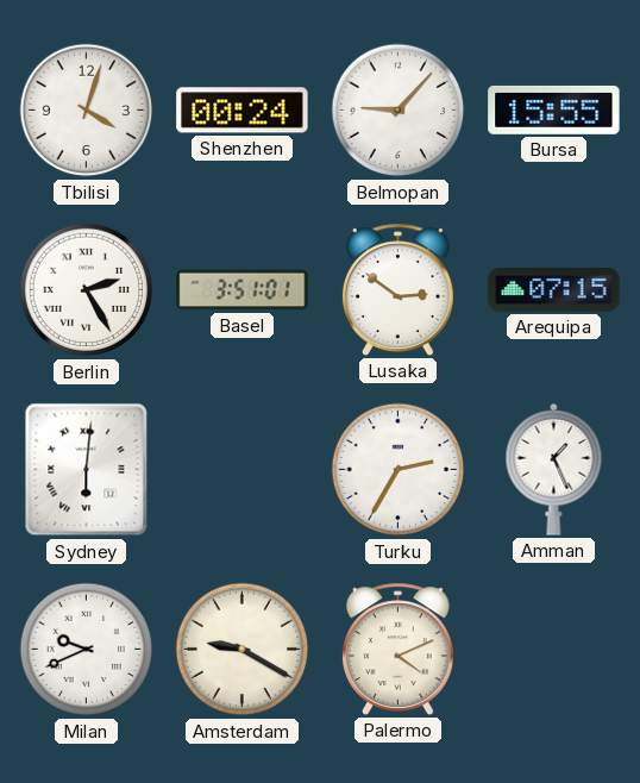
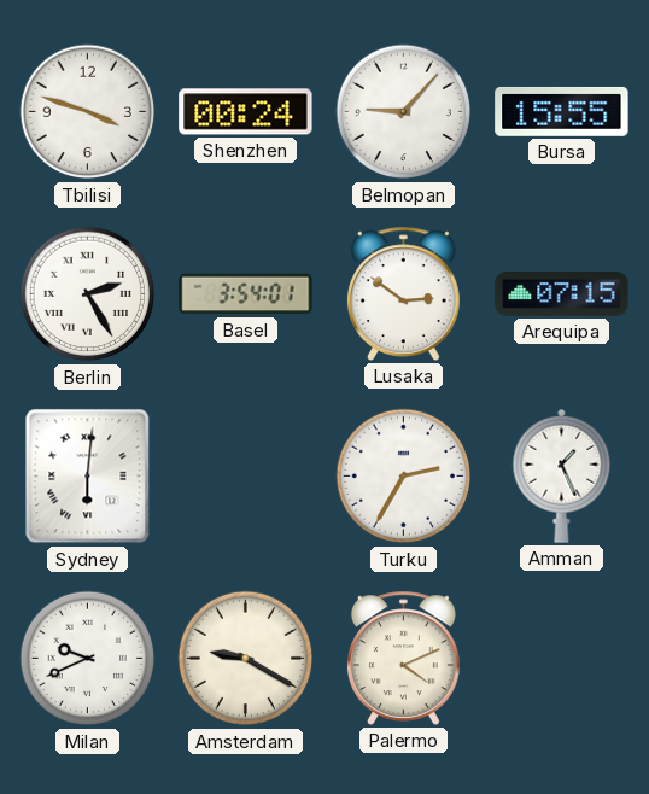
Tbilisi: 4:03 -> 3:48
Basel: 3:51 -> 3:54
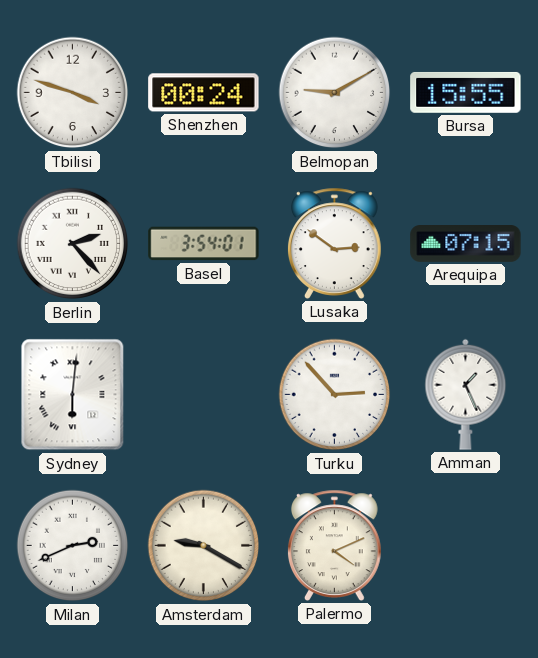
Belmopan: 9:07 -> 9:10
Berlin: 2:25 -> 2:23
Turku: 2:35 -> 2:53
Milan: 9:41 -> 2:41
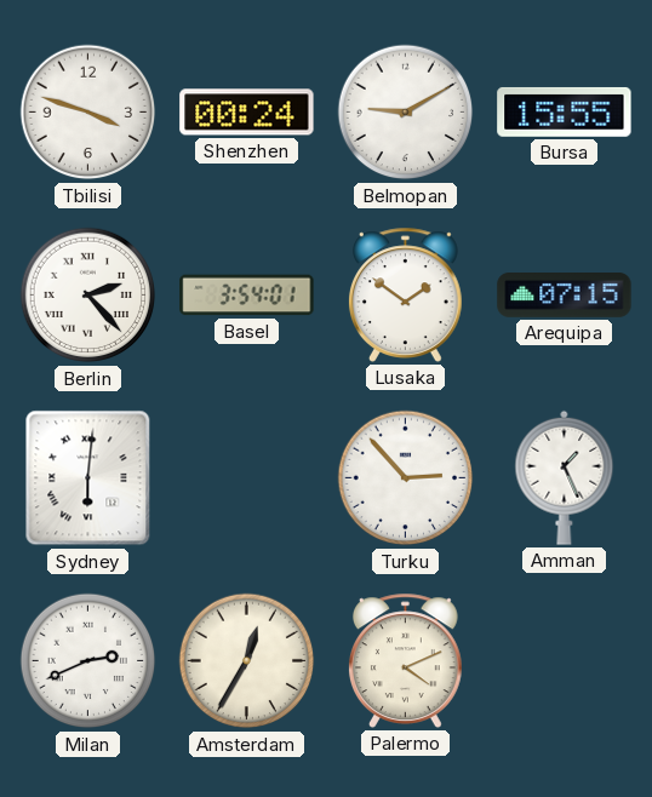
Lusaka: 2:51 -> 1:51
Amsterdam: 9:20 -> 12:35
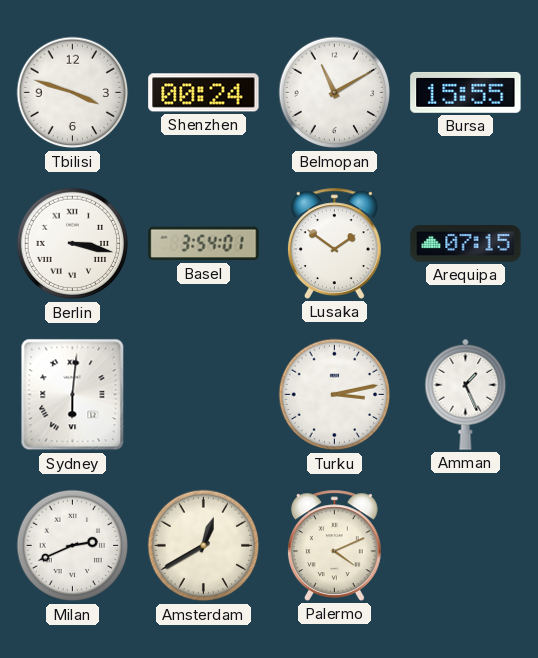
Belmopan: 9:10 -> 11:10
Berlin: 2:23 -> 3:17
Turku: 2:53 -> 3:13
Amsterdam: 12:35 -> 12:40
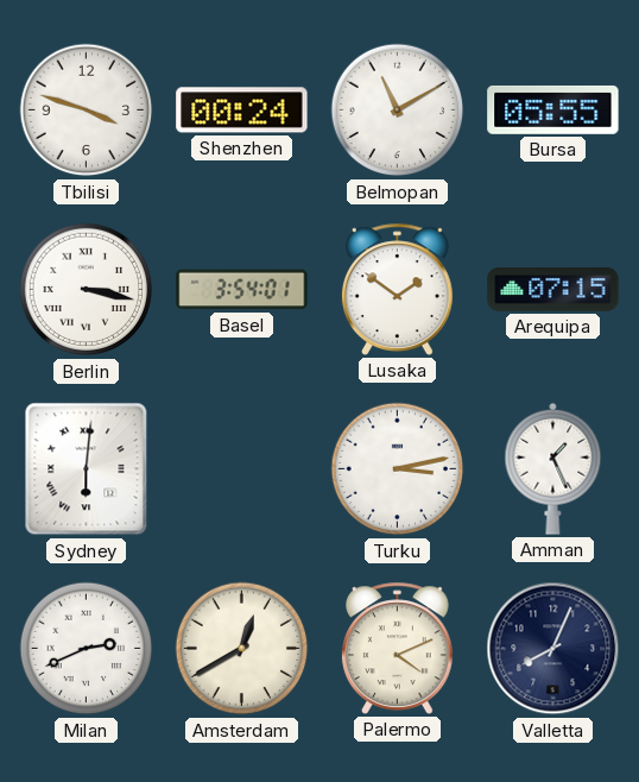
Bursa: 15:55 -> 05:55
Valletta: none -> 8:04
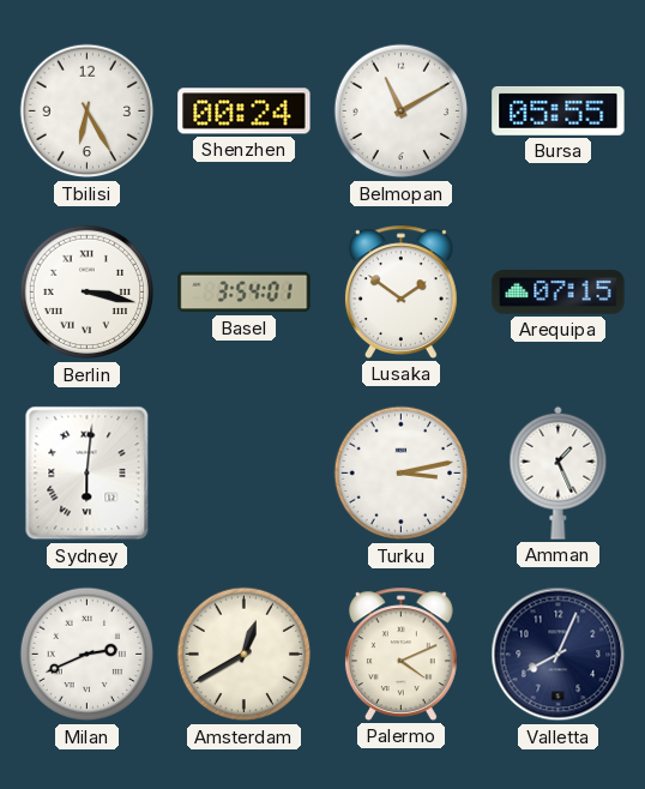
Tbilisi: 3:48 -> 6:25
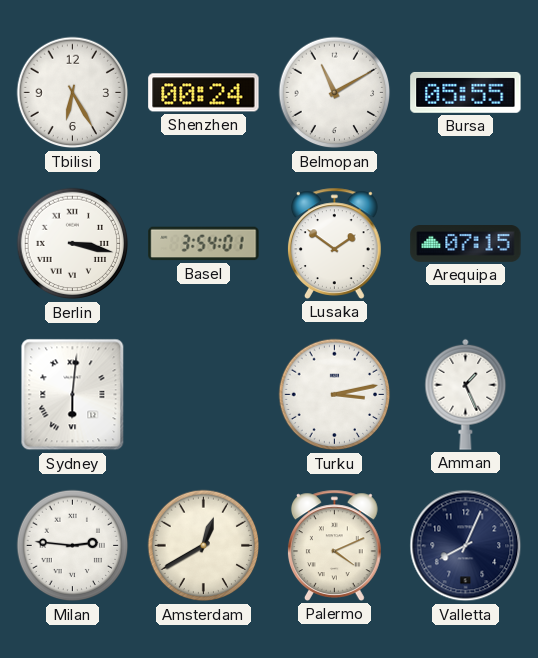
Milan: 2:41 -> 2:46
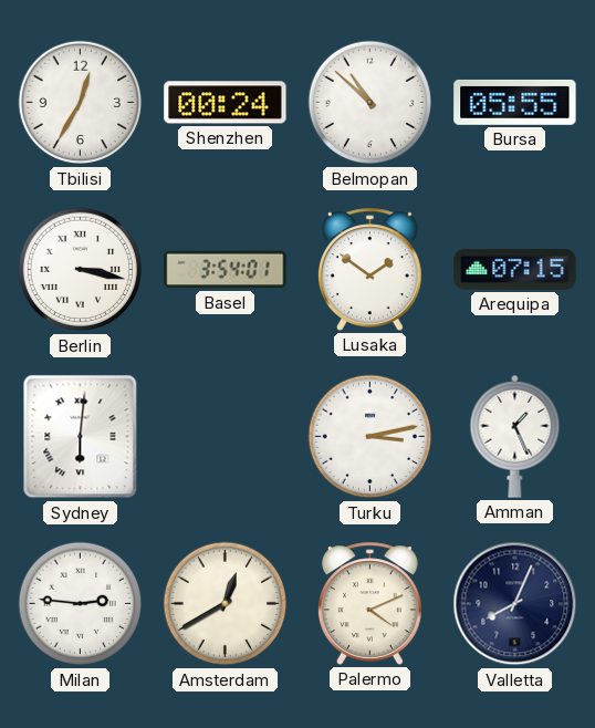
Tbilisi: 6:25 -> 12:35
Belmopan: 11:10 -> 10:52
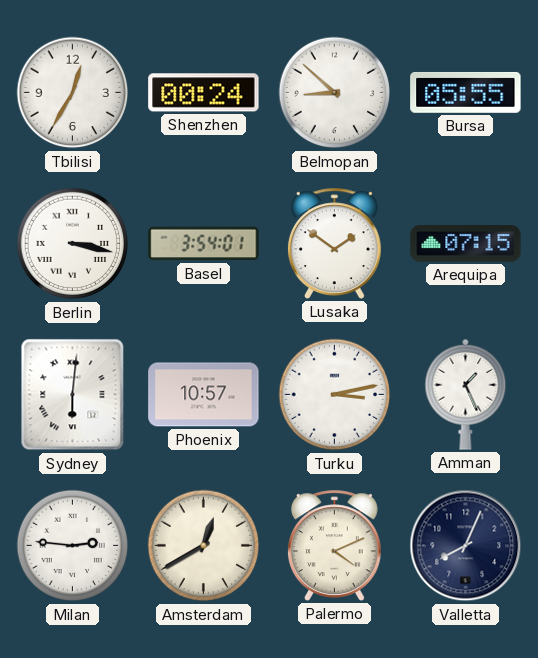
Belmopan: 10:52 -> 8:52
Phoenix: none -> 10:57
